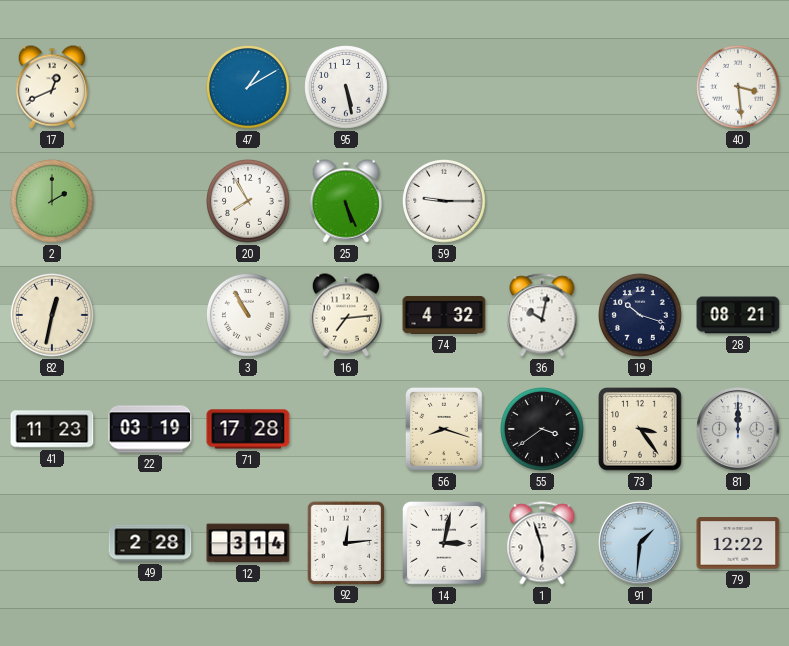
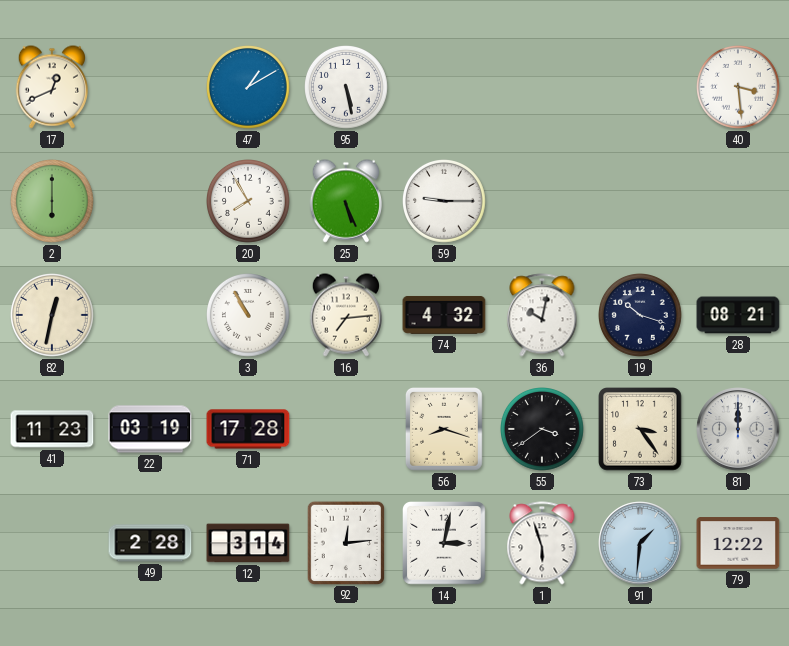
2: 2:00 -> 6:00
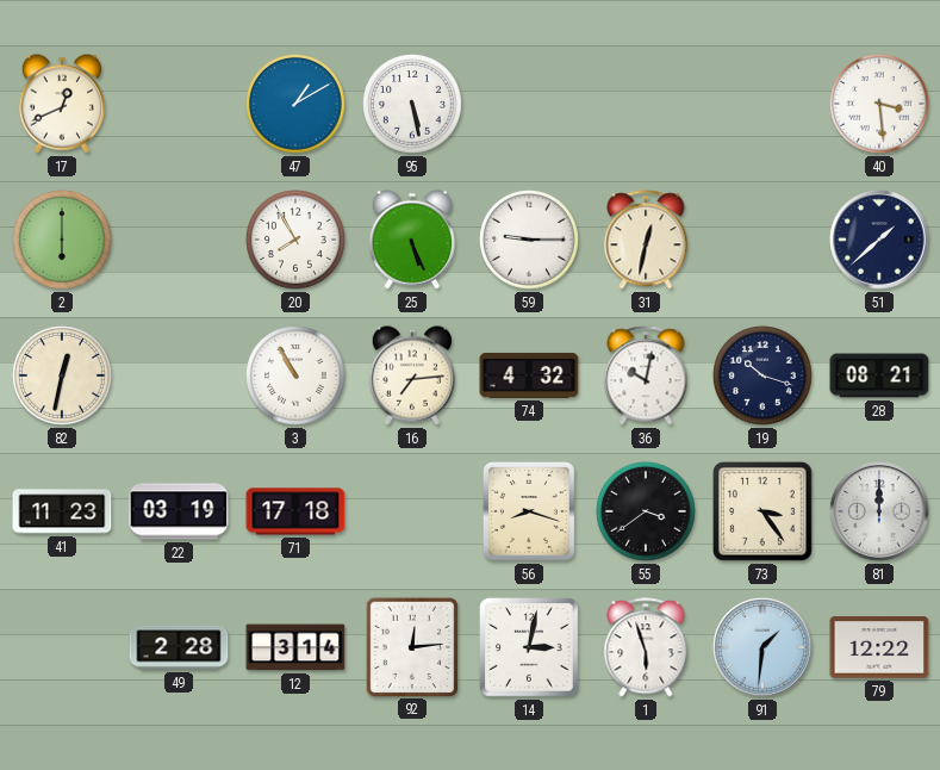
31: none -> 12:32
51: none -> 1:38
71: 17:28 -> 17:18
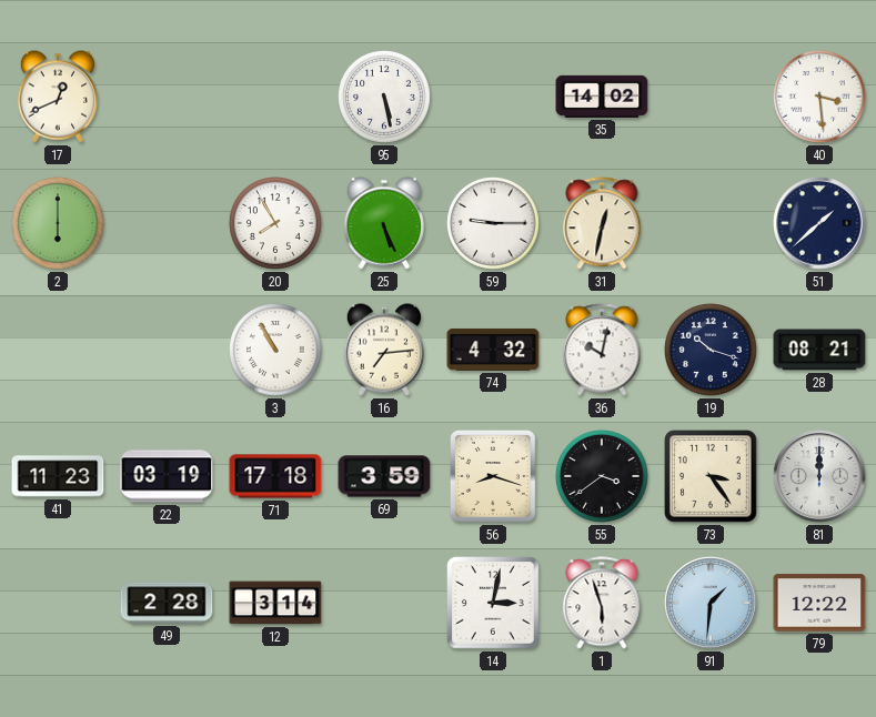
47: 1:10 -> none
35: none -> 14:02
82: 12:32 -> none
69: none -> 3:59
92: 12:14 -> none
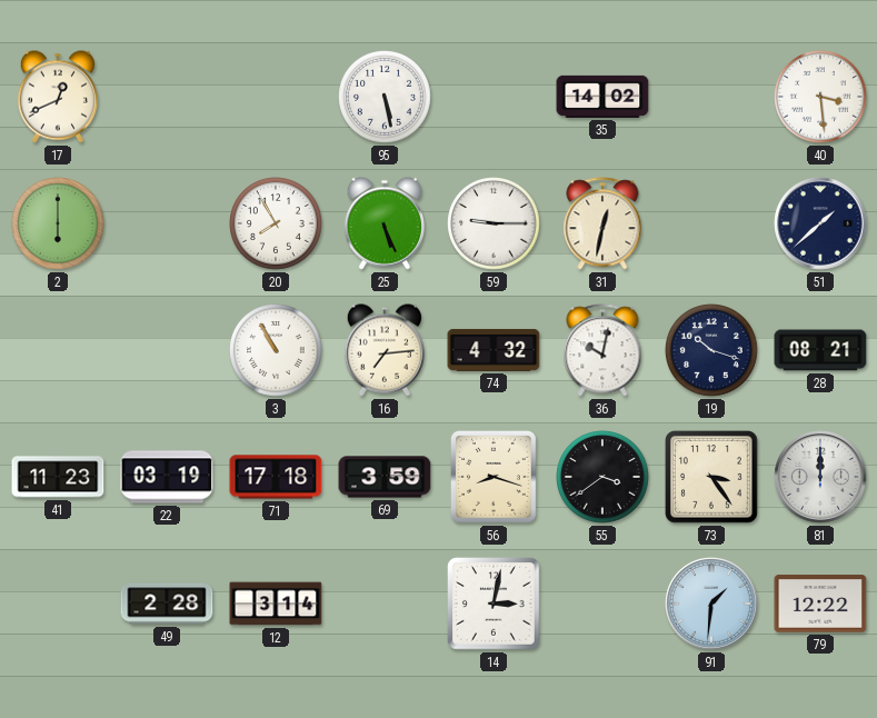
1: 5:57 -> none
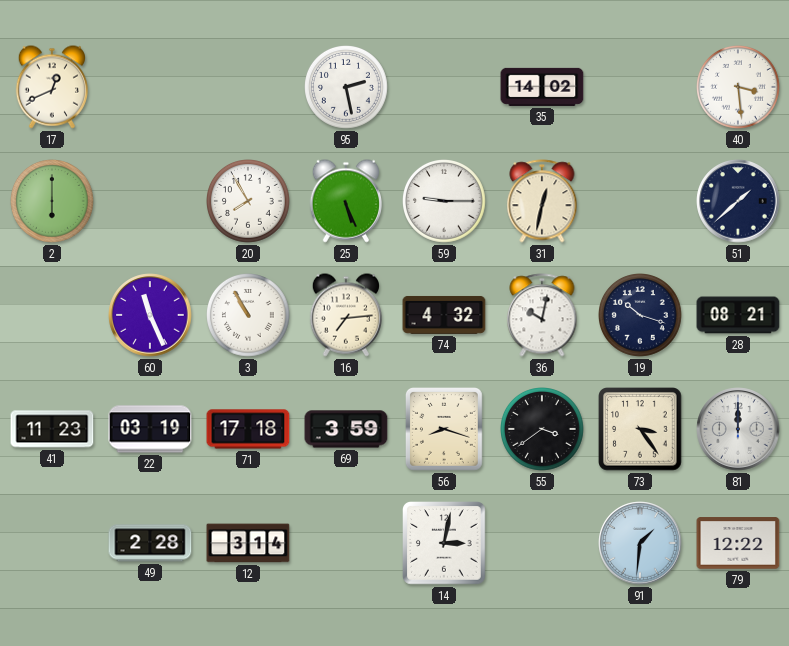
95: 5:28 -> 2:28
60: none -> 11:26
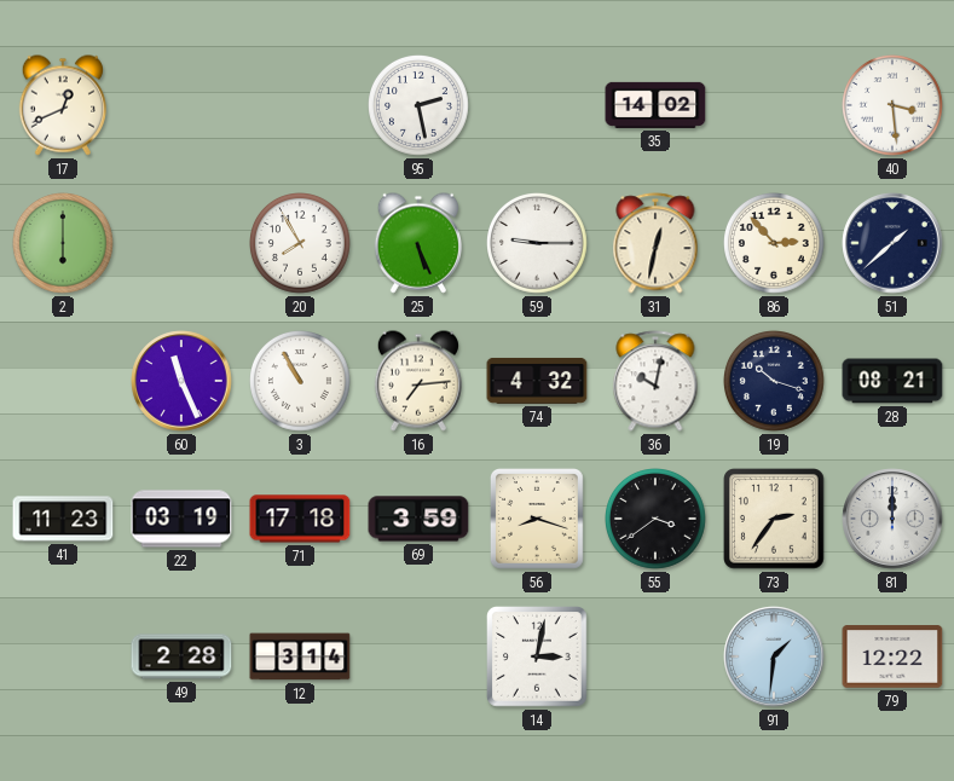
86: none -> 2:53
73: 3:24 -> 2:36
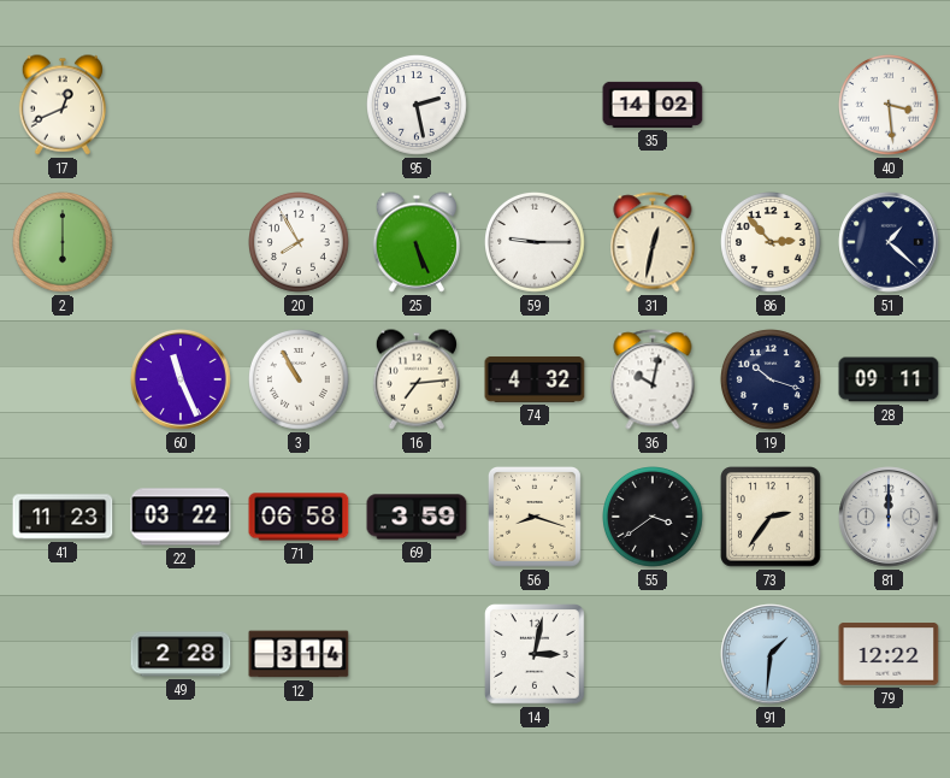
51: 1:38 -> 1:22
28: 08:21 -> 09:11
22: 03:19 -> 03:22
71: 17:18 -> 06:58
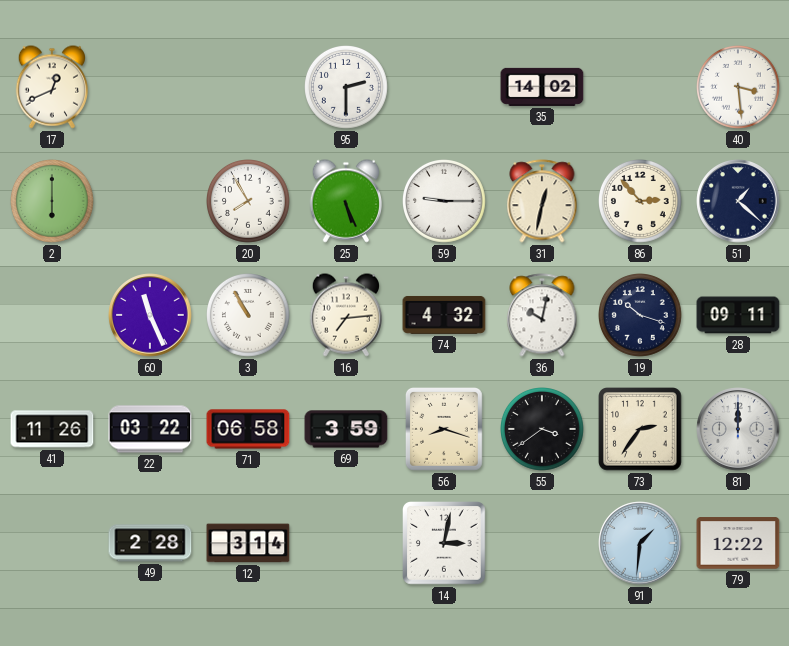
95: 2:28 -> 2:30
41: 11:23 -> 11:26
